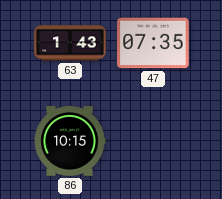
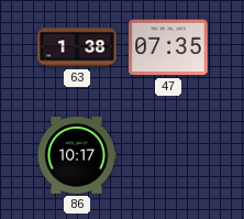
63: 1:43 -> 1:38
86: 10:15 -> 10:17
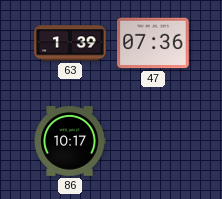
63: 1:38 -> 1:39
47: 07:35 -> 07:36
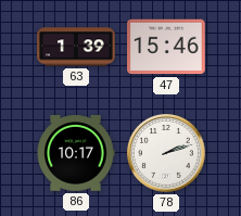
47: 07:36 -> 15:46
78: none -> 2:12
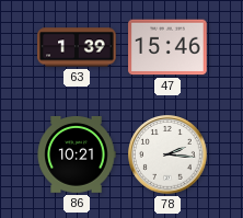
86: 10:17 -> 10:21
78: 2:12 -> 2:16
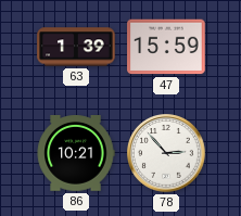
47: 15:46 -> 15:59
78: 2:16 -> 2:53
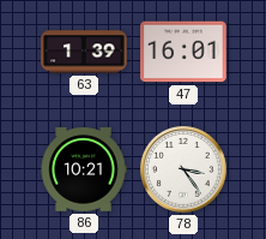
47: 15:59 -> 16:01
78: 2:53 -> 3:24
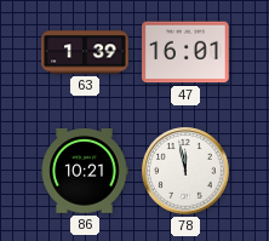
78: 3:24 -> 11:58
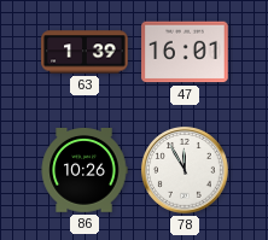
86: 10:21 -> 10:26
78: 11:58 -> 11:55
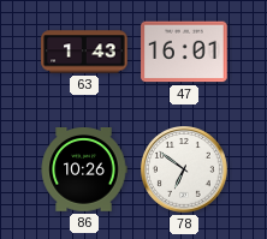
63: 1:39 -> 1:43
78: 11:55 -> 6:51
